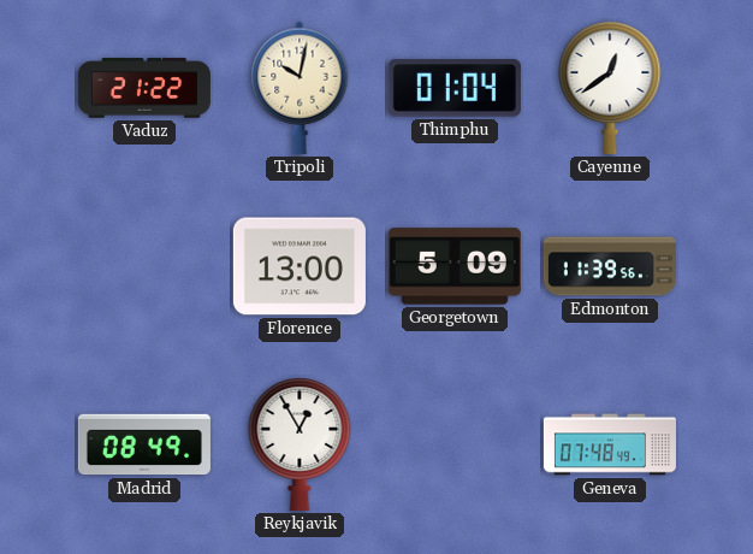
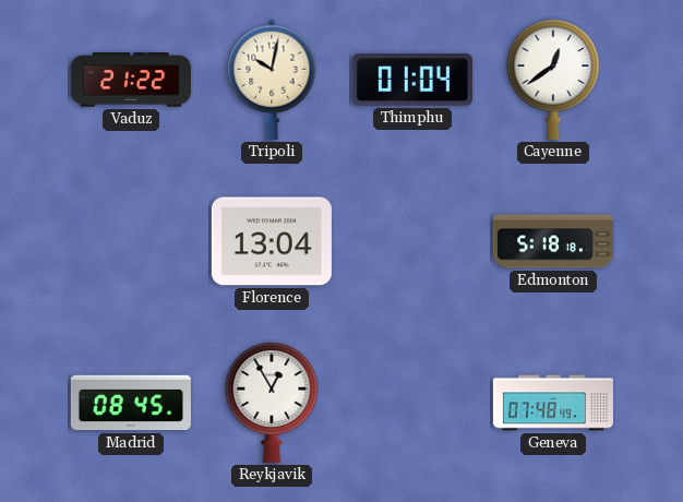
Florence: 13:00 -> 13:04
Georgetown: 5:09 -> none
Edmonton: 11:39 -> 5:18
Madrid: 08:49 -> 08:45
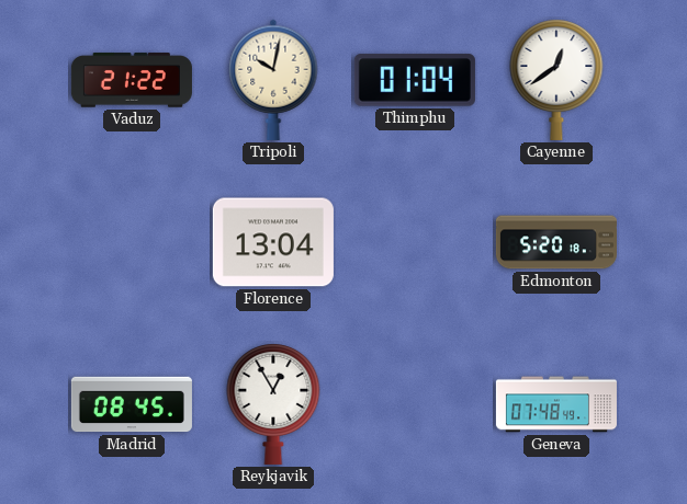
Edmonton: 5:18 -> 5:20
